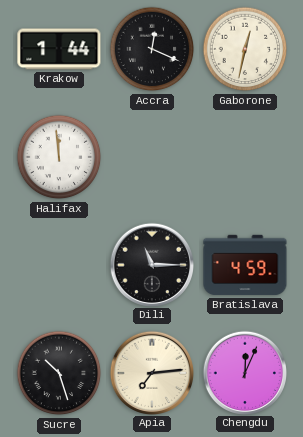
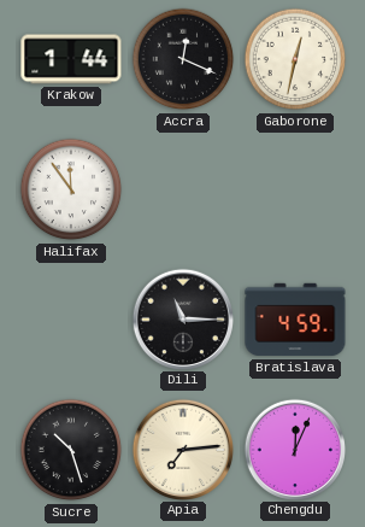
Halifax: 11:59 -> 11:54
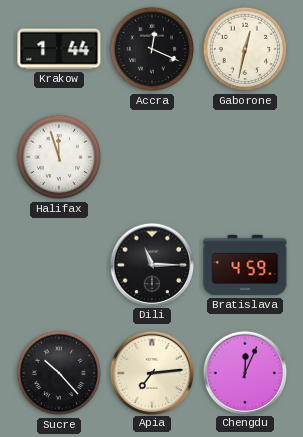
Halifax: 11:54 -> 11:57
Sucre: 10:27 -> 10:23
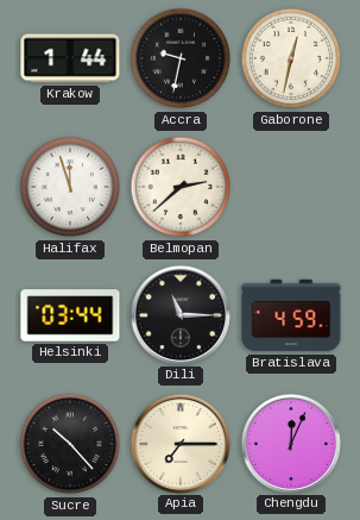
Accra: 12:19 -> 9:32
Belmopan: none -> 2:38
Helsinki: none -> 03:44
Apia: 7:14 -> 7:15
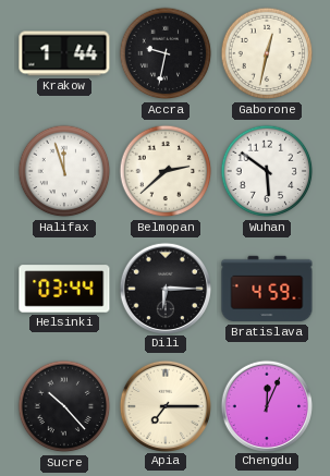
Wuhan: none -> 5:51
Dili: 11:15 -> 6:15
